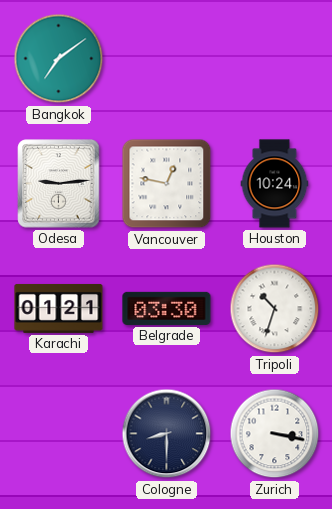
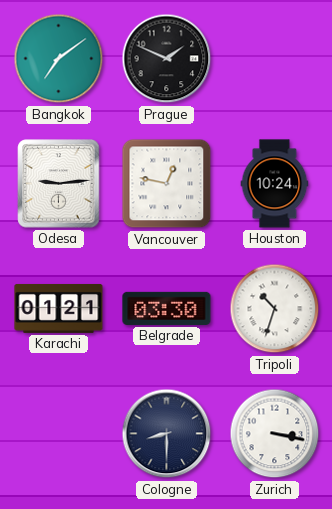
Prague: none -> 1:49
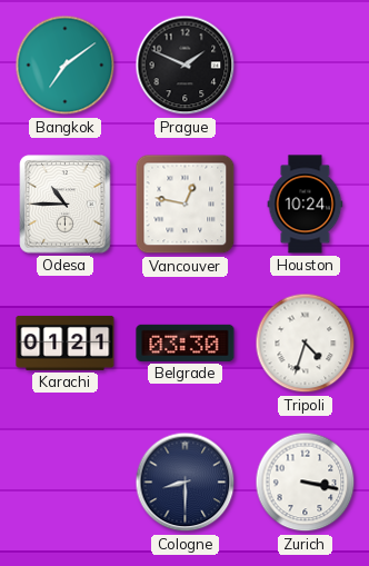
Odesa: 9:14 -> 10:45
Tripoli: 10:33 -> 4:33
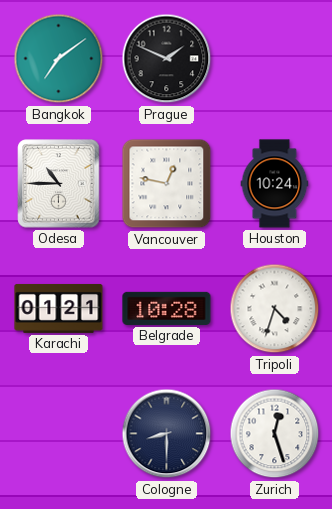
Belgrade: 03:30 -> 10:28
Zurich: 3:17 -> 12:27
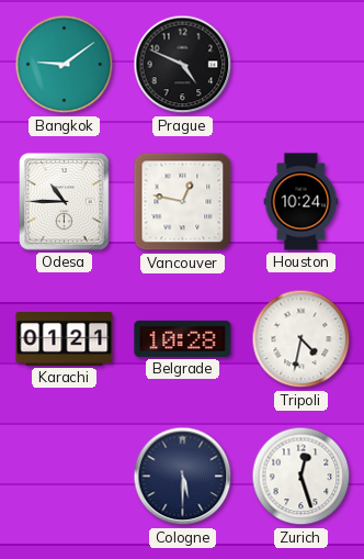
Bangkok: 7:09 -> 9:09
Prague: 1:49 -> 4:49
Tripoli: 4:33 -> 4:32
Cologne: 8:30 -> 5:30
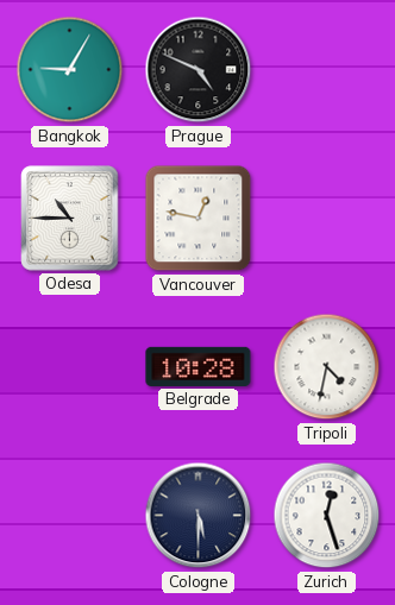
Bangkok: 9:09 -> 9:05
Houston: 10:24 -> none
Karachi: 01:21 -> none
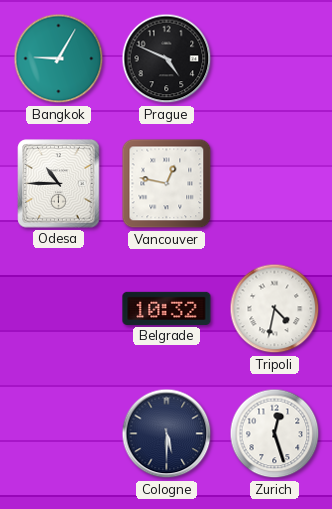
Belgrade: 10:28 -> 10:32
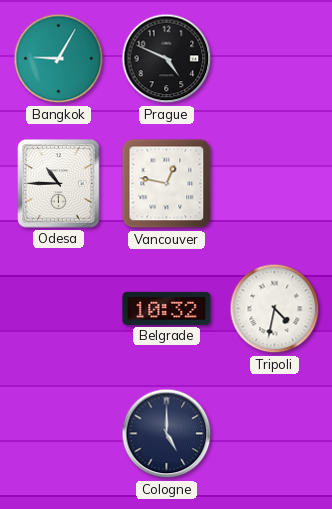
Cologne: 5:30 -> 5:00
Zurich: 12:27 -> none
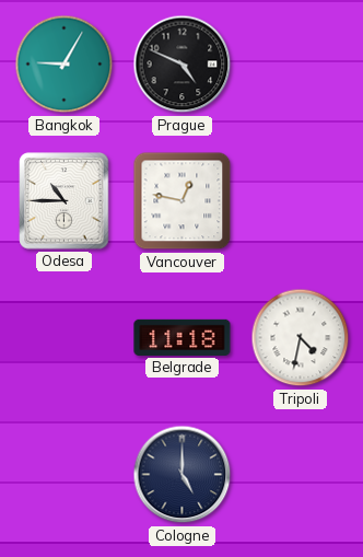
Belgrade: 10:32 -> 11:18
